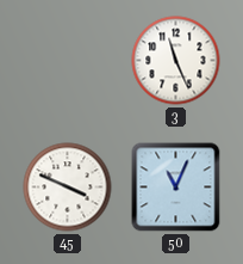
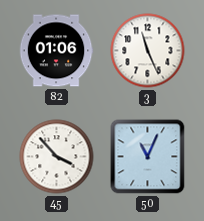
82: none -> 01:06
45: 3:49 -> 3:53
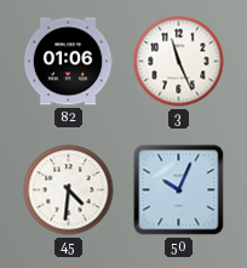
45: 3:53 -> 4:31
50: 11:04 -> 10:04
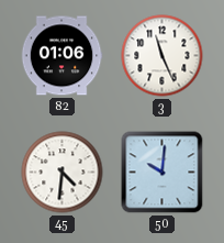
50: 10:04 -> 10:01
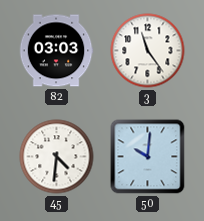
82: 01:06 -> 03:03
3: 11:26 -> 11:24
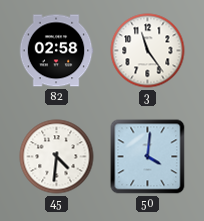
82: 03:03 -> 02:58
50: 10:01 -> 4:01
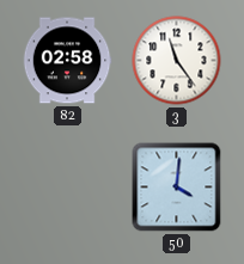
45: 4:31 -> none
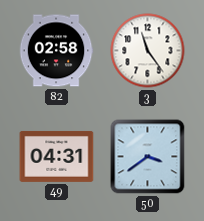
49: none -> 04:31
50: 4:01 -> 3:39
